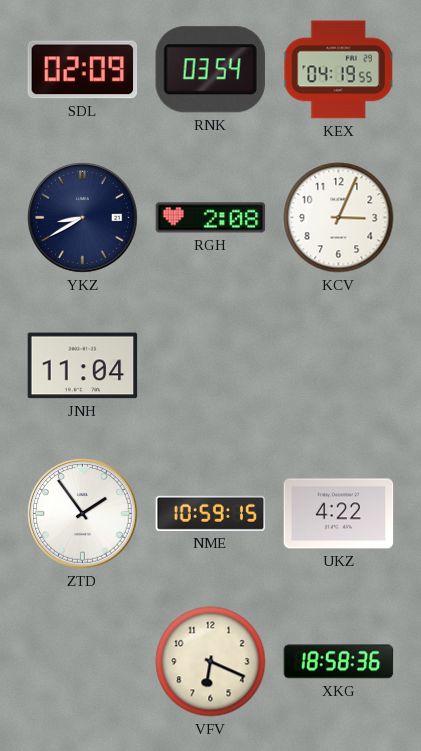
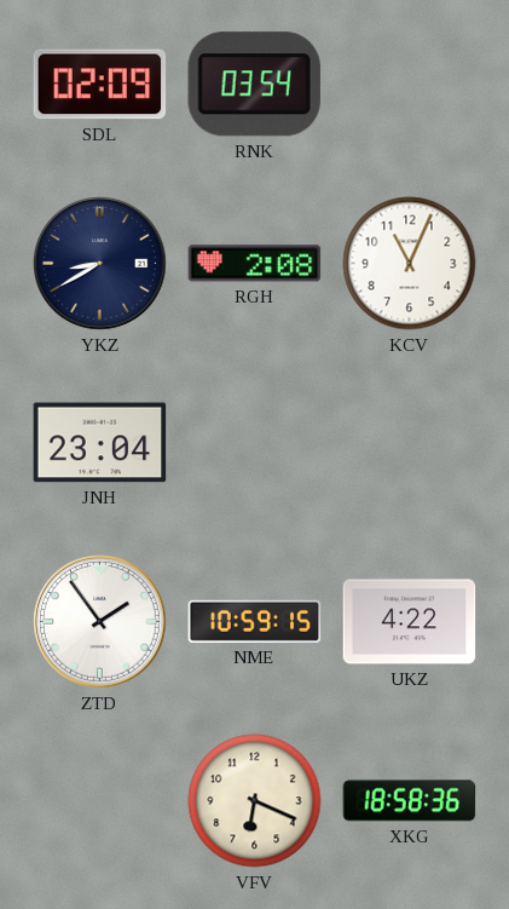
KEX: 04:19 -> none
KCV: 3:04 -> 11:04
JNH: 11:04 -> 23:04
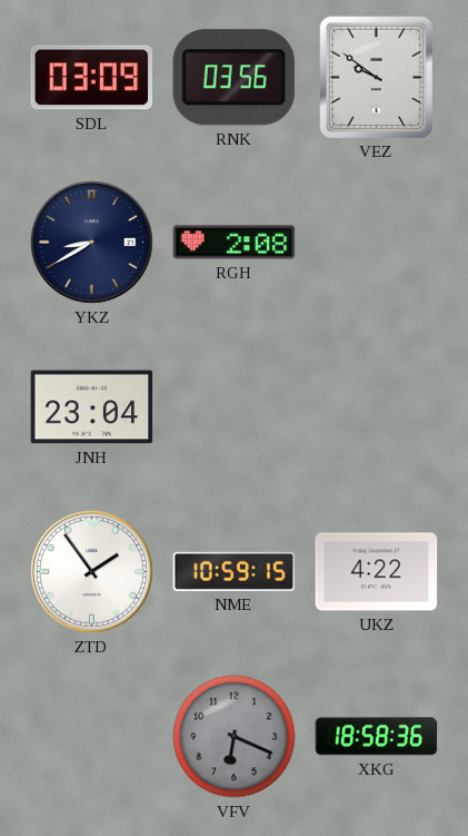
SDL: 02:09 -> 03:09
RNK: 03:54 -> 03:56
VEZ: none -> 9:51
KCV: 11:04 -> none
VFV dial: cream -> grey
